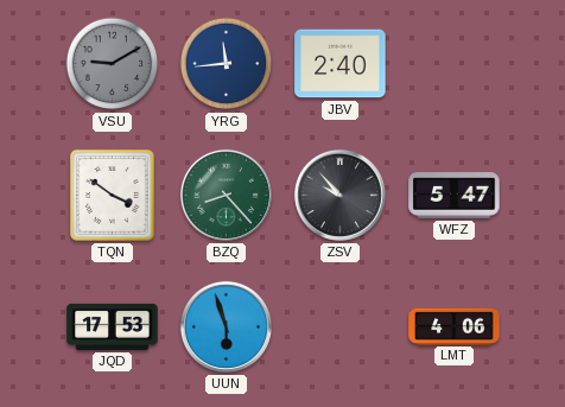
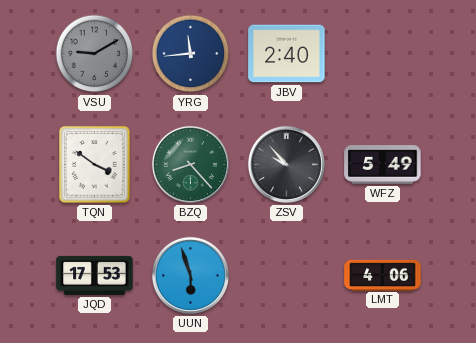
WFZ: 5:47 -> 5:49
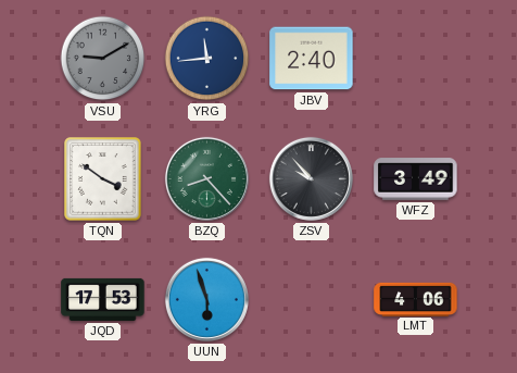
WFZ: 5:49 -> 3:49
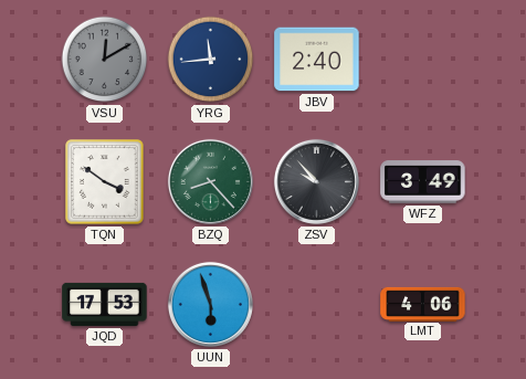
VSU: 9:10 -> 12:10
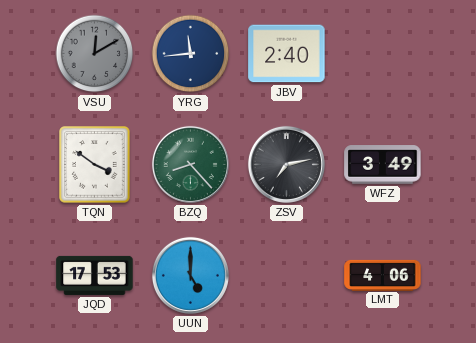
ZSV: 9:53 -> 7:13
UUN: 5:57 -> 5:00
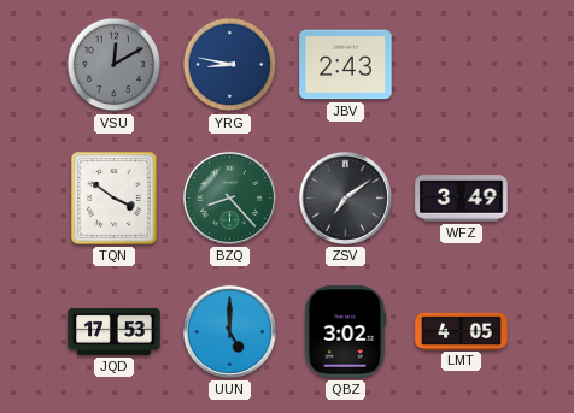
YRG: 11:44 -> 8:47
JBV: 2:40 -> 2:43
ZSV: 7:13 -> 7:09
QBZ: none -> 3:02
LMT: 4:06 -> 4:05
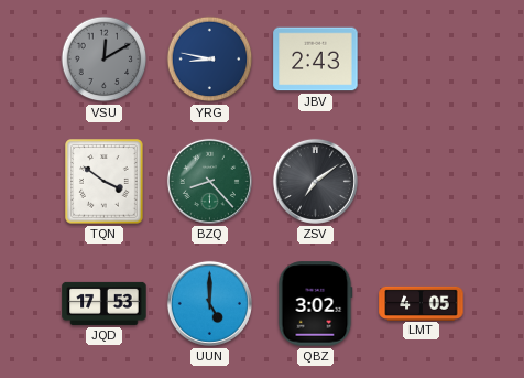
WFZ: 3:49 -> none
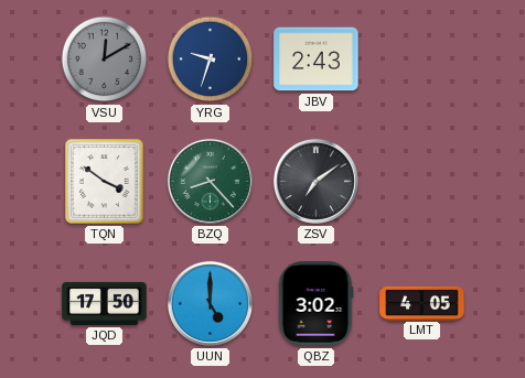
YRG: 8:47 -> 9:33
JQD: 17:53 -> 17:50
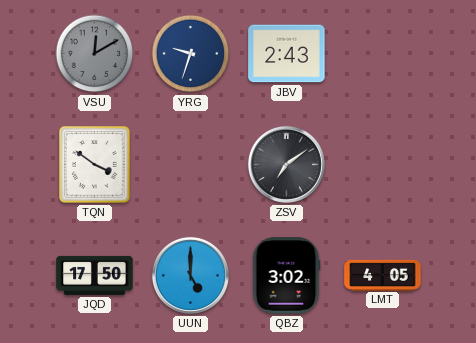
BZQ: 8:23 -> none
